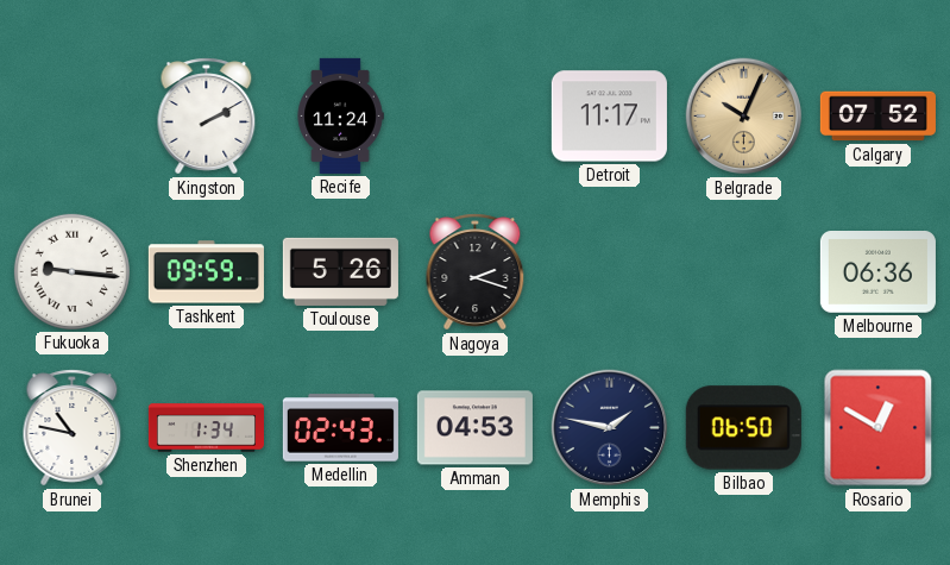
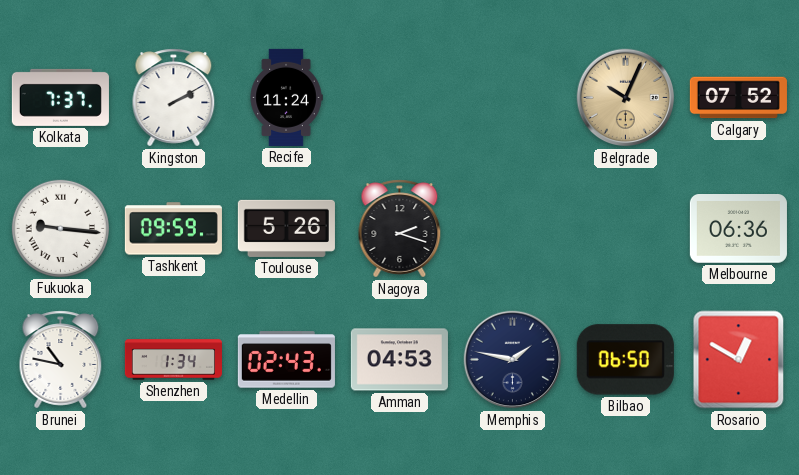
Kolkata: none -> 7:37
Detroit: 11:17 -> none
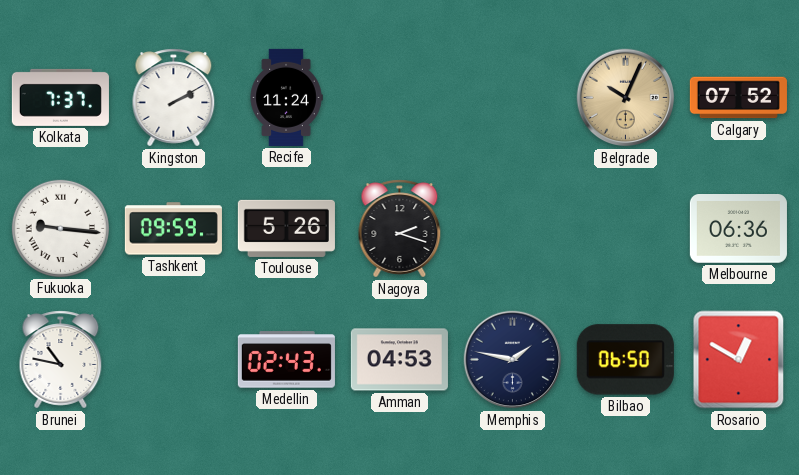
Shenzhen: 1:34 -> none
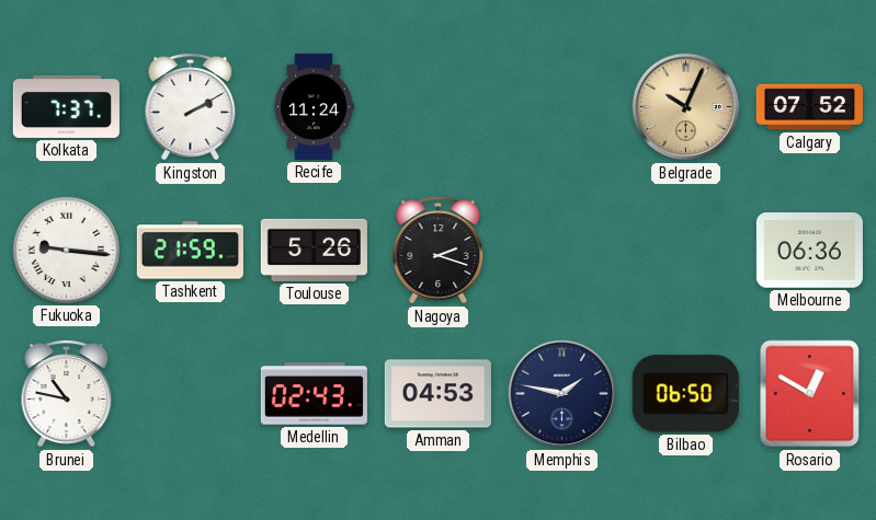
Tashkent: 09:59 -> 21:59
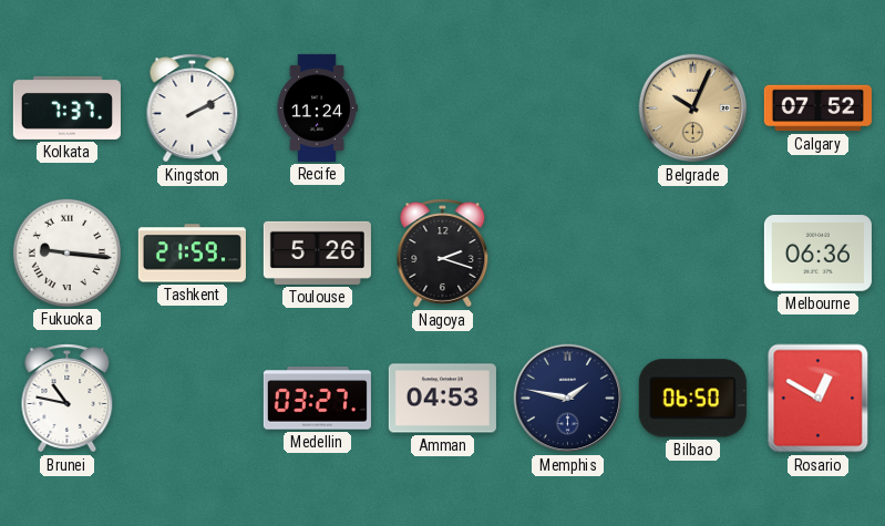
Medellin: 02:43 -> 03:27
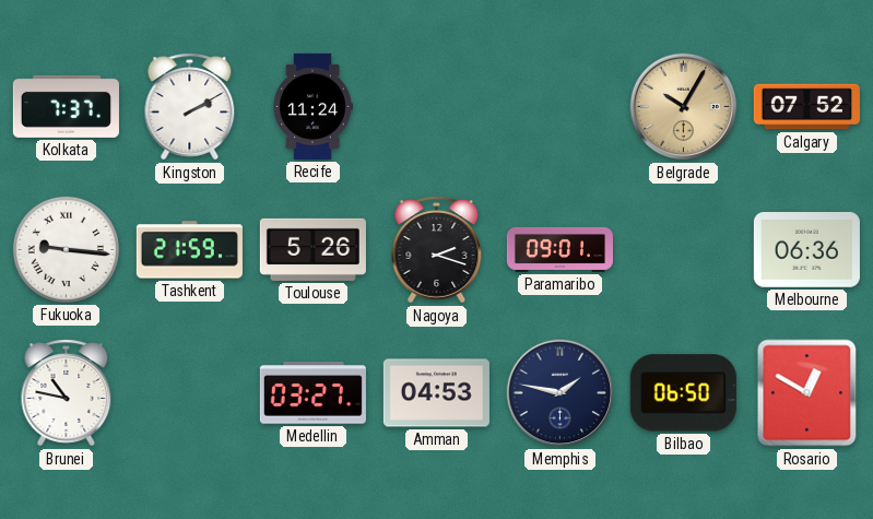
Belgrade: 10:04 -> 10:05
Paramaribo: none -> 09:01
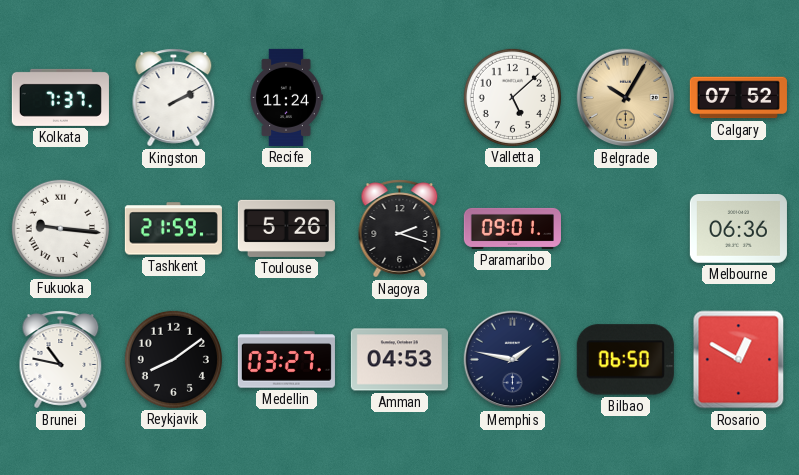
Valletta: none -> 5:08
Reykjavik: none -> 8:09
